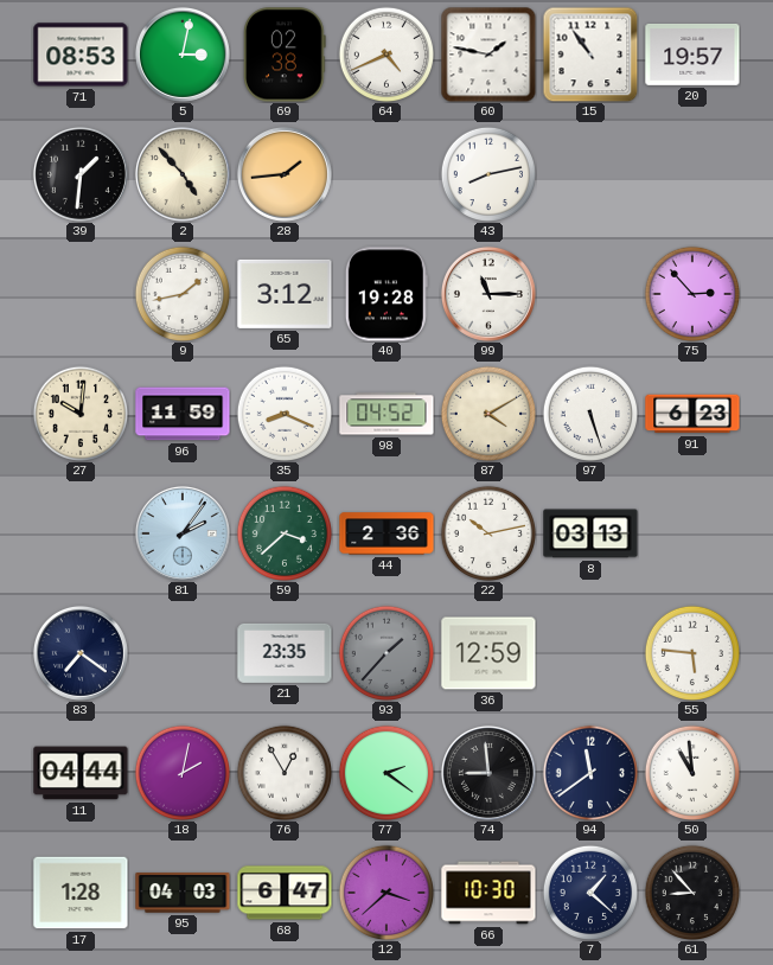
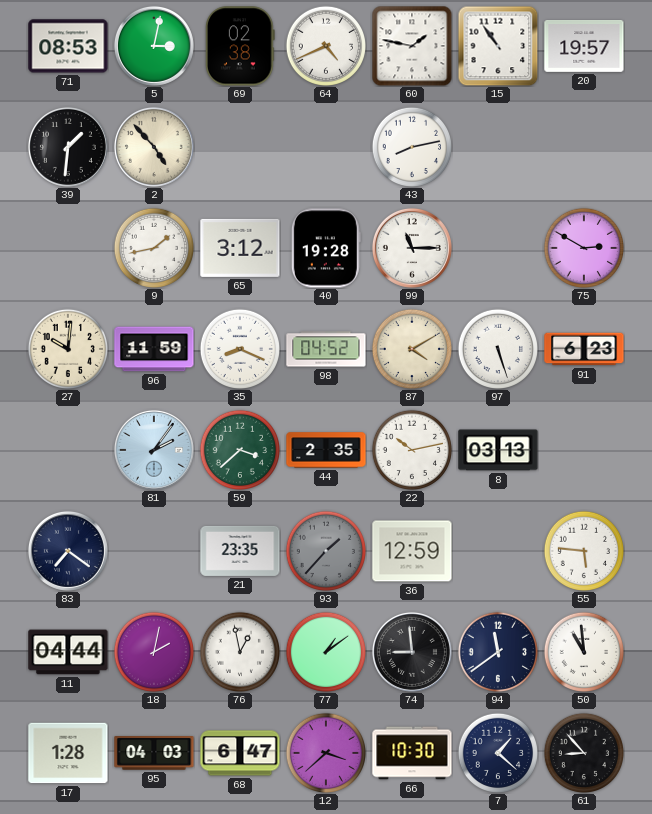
28: 1:44 -> none
75: 2:53 -> 2:50
44: 2:36 -> 2:35
76: 12:55 -> 12:58
77: 2:21 -> 1:09
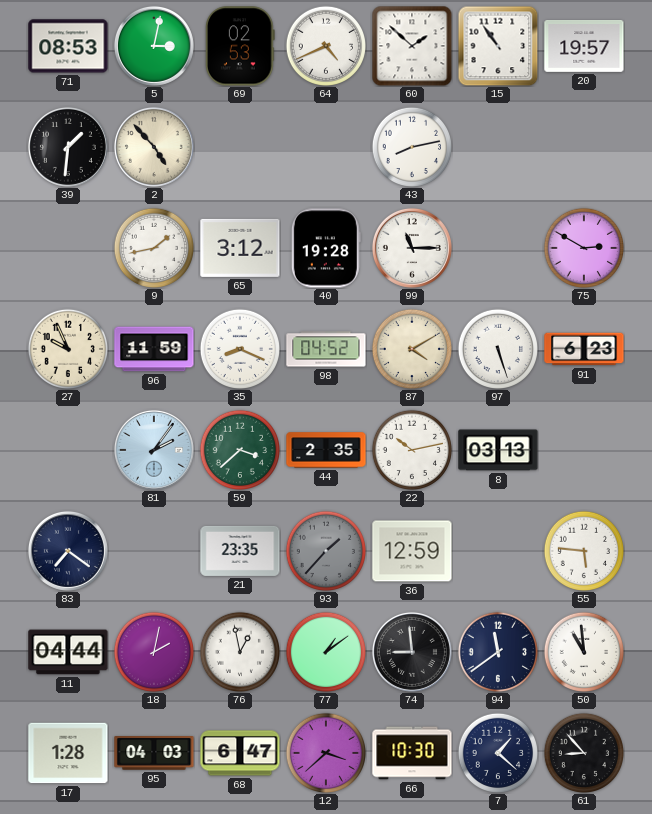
69: 02:38 -> 02:53
60: 1:47 -> 1:52
27: 10:01 -> 9:56
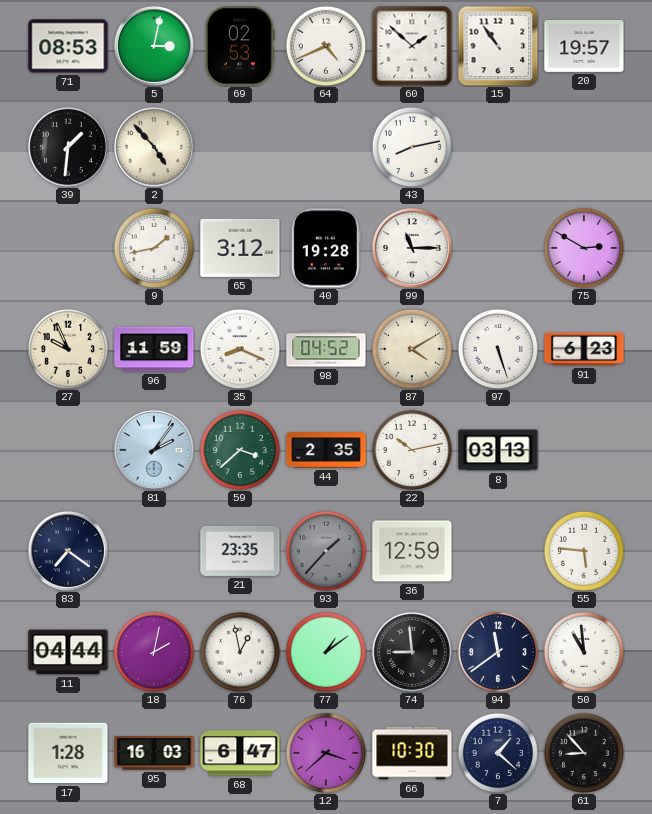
95: 04:03 -> 16:03
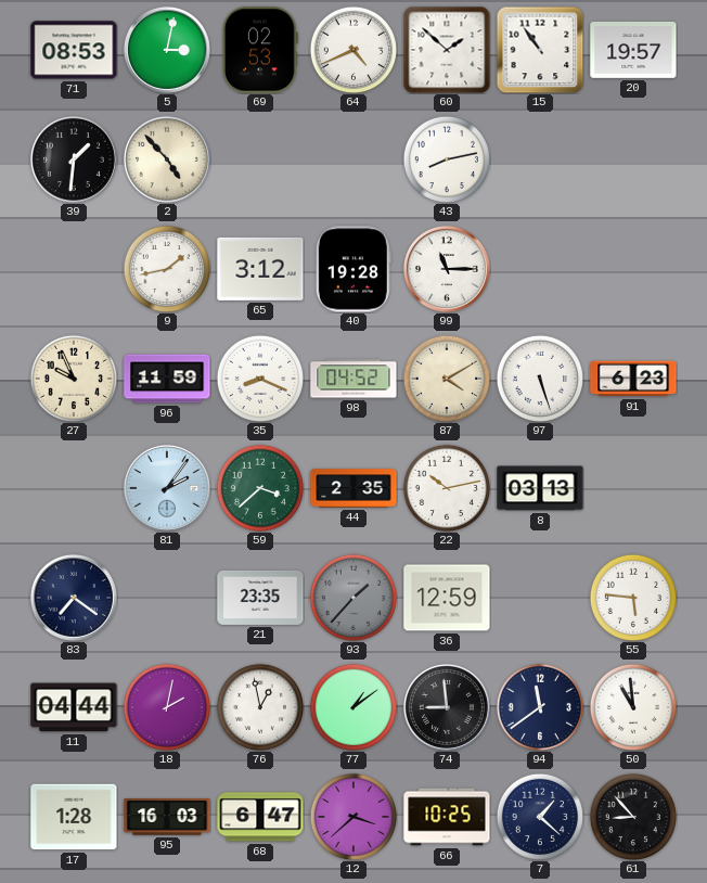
75: 2:50 -> none
66: 10:30 -> 10:25
